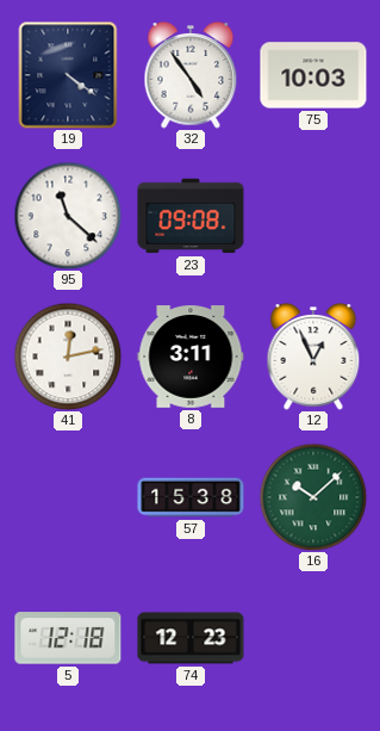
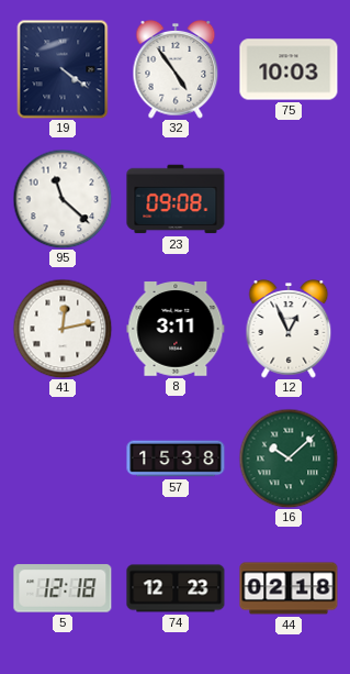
44: none -> 02:18
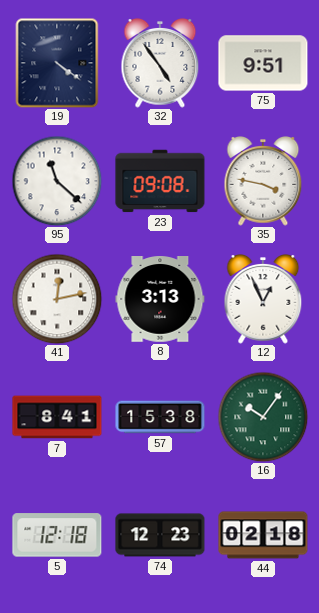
75: 10:03 -> 9:51
35: none -> 3:47
8: 3:11 -> 3:13
7: none -> 8:41
16: 10:08 -> 10:06
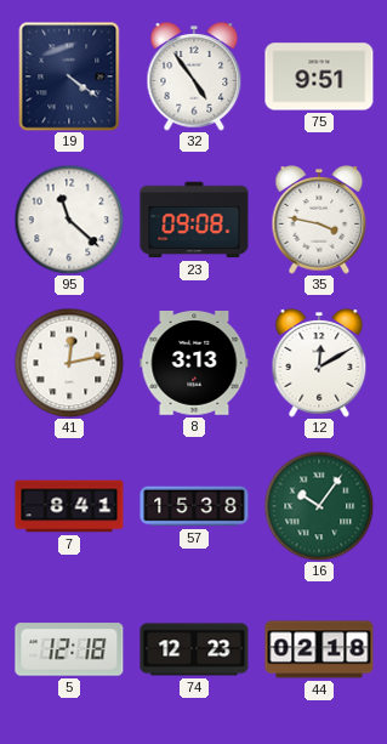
12: 12:56 -> 12:10
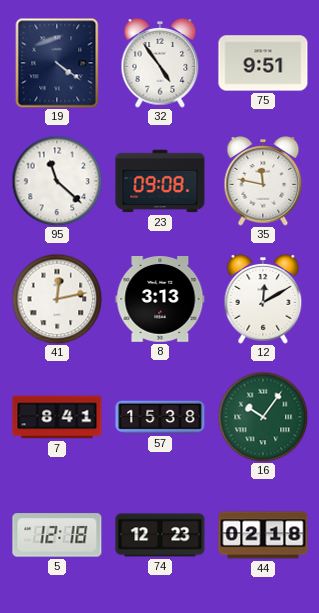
35: 3:47 -> 11:47
